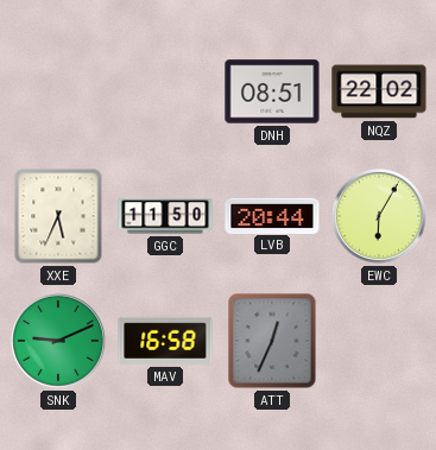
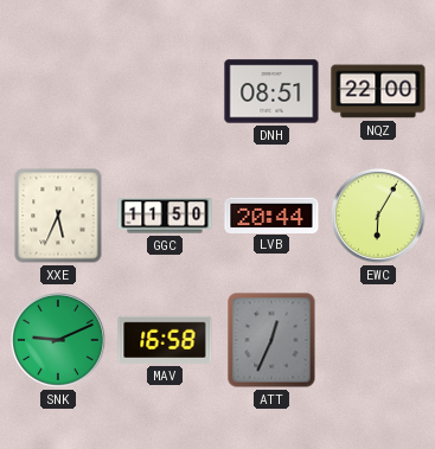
NQZ: 22:02 -> 22:00
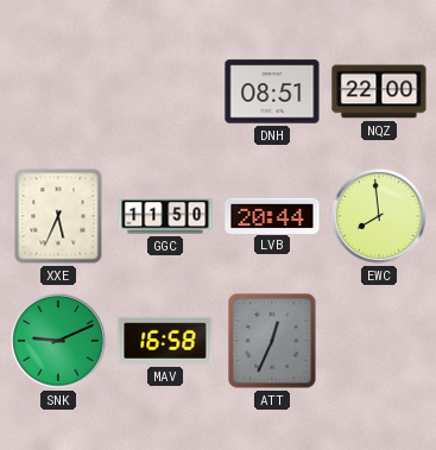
EWC: 6:05 -> 7:59
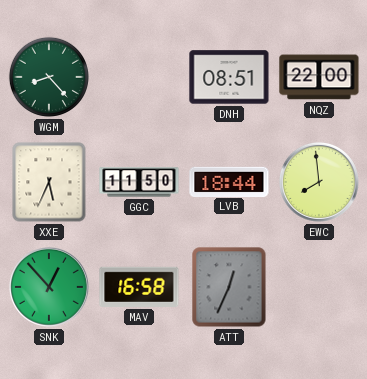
WGM: none -> 8:23
LVB: 20:44 -> 18:44
SNK: 9:11 -> 12:53
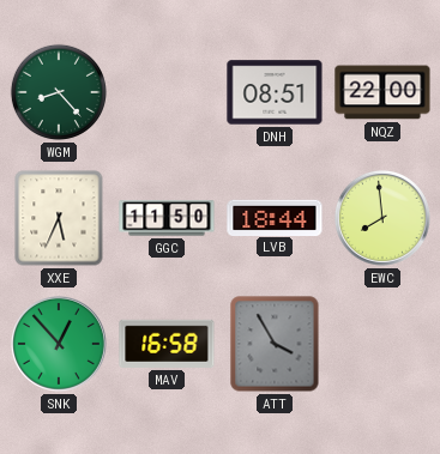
ATT: 12:34 -> 3:55
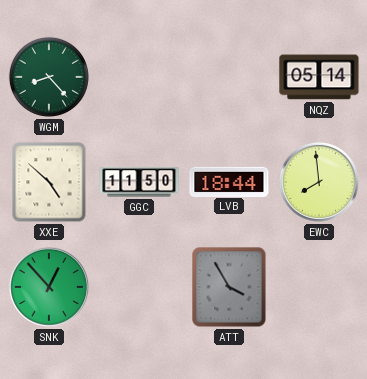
DNH: 08:51 -> none
NQZ: 22:00 -> 05:14
XXE: 5:34 -> 4:52
MAV: 16:58 -> none
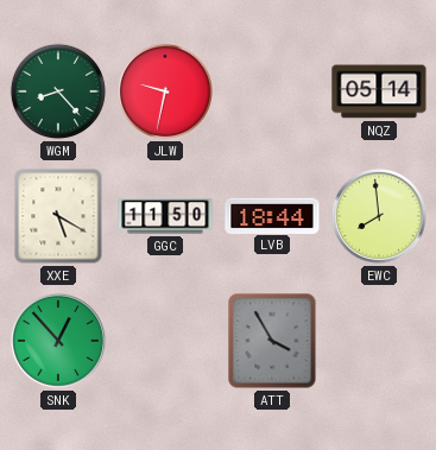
JLW: none -> 9:32
XXE: 4:52 -> 5:20
